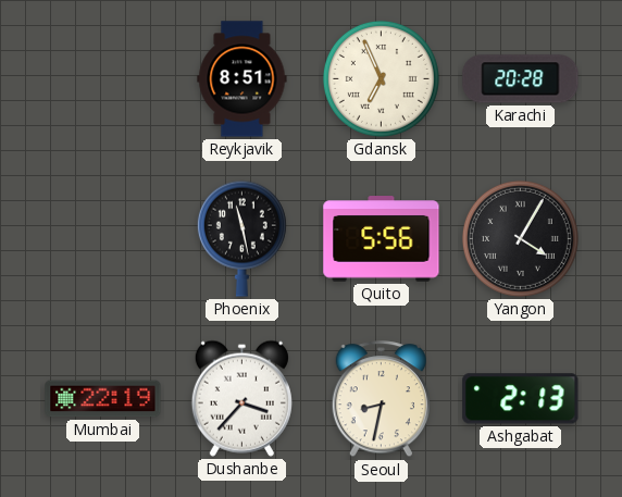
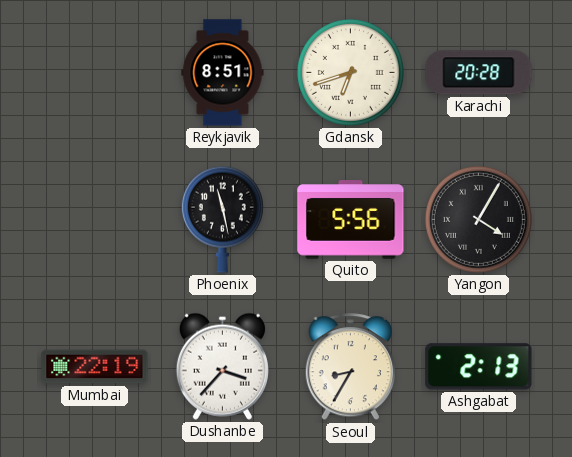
Gdansk: 6:56 -> 6:42
Seoul: 8:32 -> 8:35
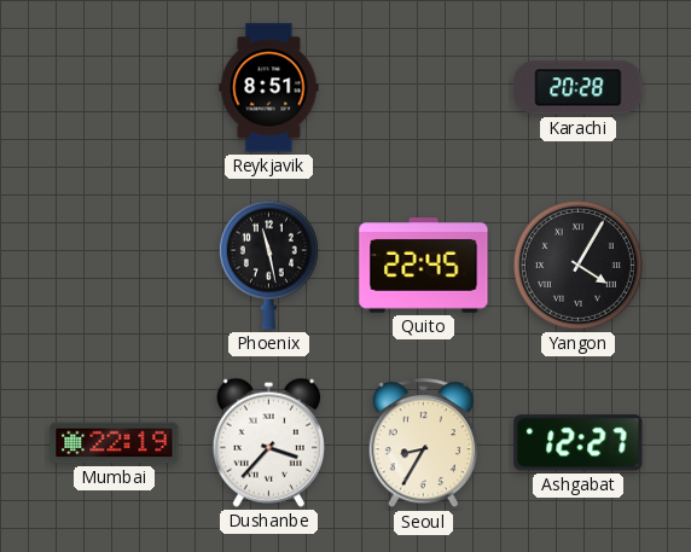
Gdansk: 6:42 -> none
Quito: 5:56 -> 22:45
Ashgabat: 2:13 -> 12:27
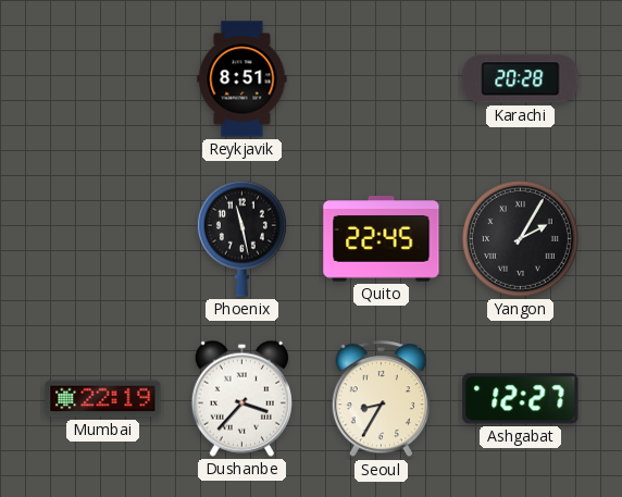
Yangon: 4:05 -> 2:05
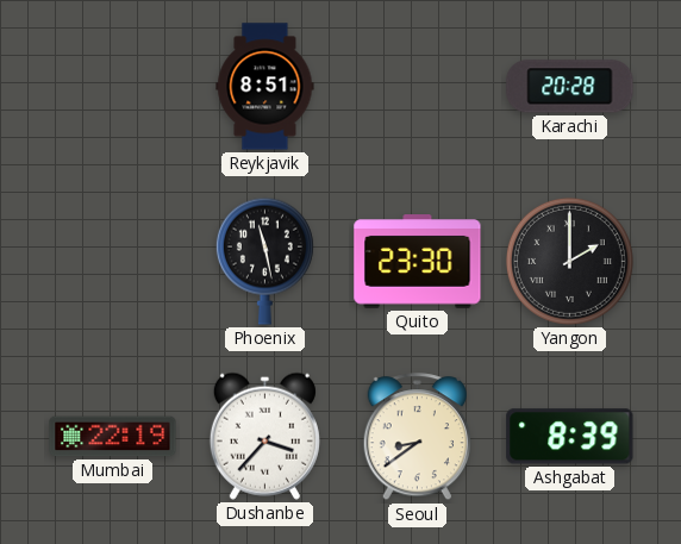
Quito: 22:45 -> 23:30
Yangon: 2:05 -> 2:00
Seoul: 8:35 -> 8:39
Ashgabat: 12:27 -> 8:39
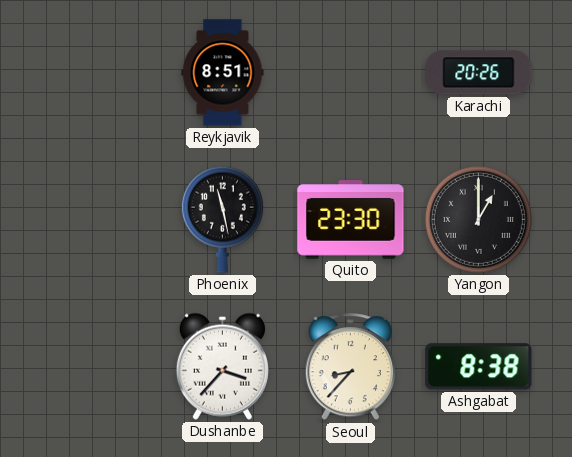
Karachi: 20:28 -> 20:26
Yangon: 2:00 -> 1:00
Mumbai: 22:19 -> none
Seoul: 8:39 -> 8:37
Ashgabat: 8:39 -> 8:38
